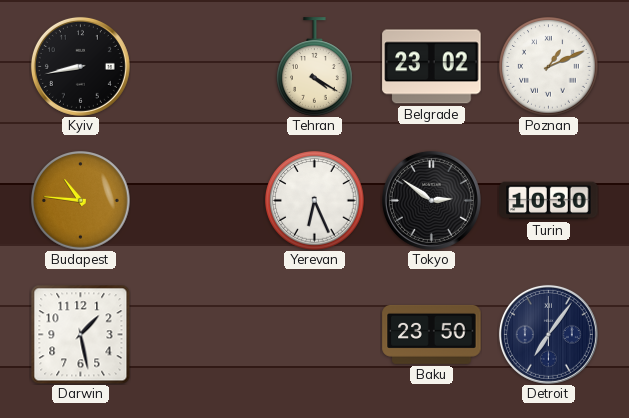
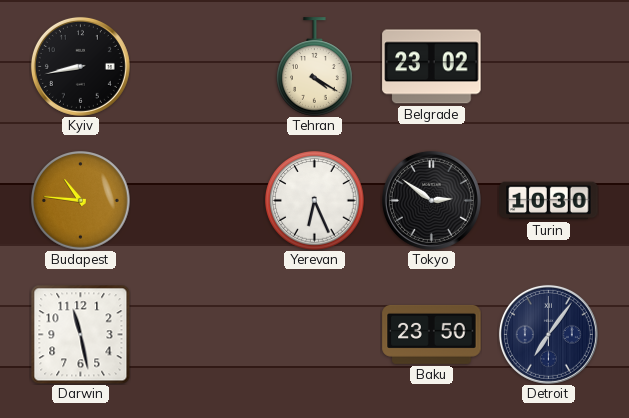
Poznan: 1:11 -> none
Darwin: 1:28 -> 11:28
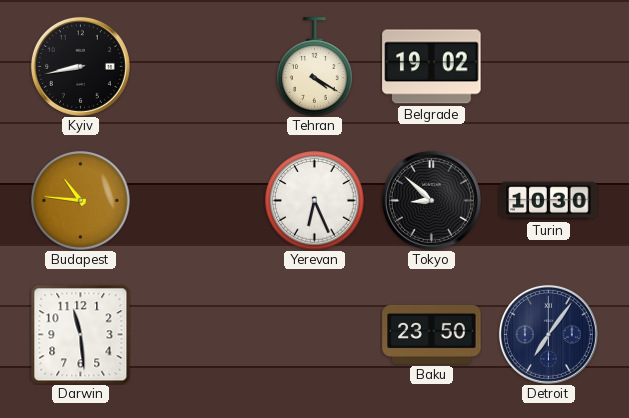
Belgrade: 23:02 -> 19:02
Tokyo: 2:51 -> 8:52
Darwin: 11:28 -> 11:29
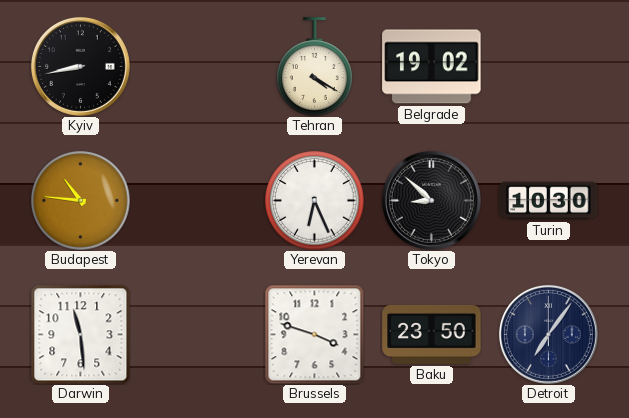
Brussels: none -> 3:48
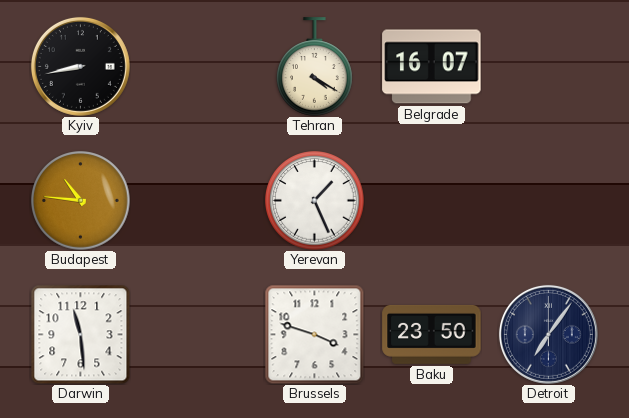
Belgrade: 19:02 -> 16:07
Yerevan: 6:26 -> 1:26
Tokyo: 8:52 -> none
Turin: 10:30 -> none
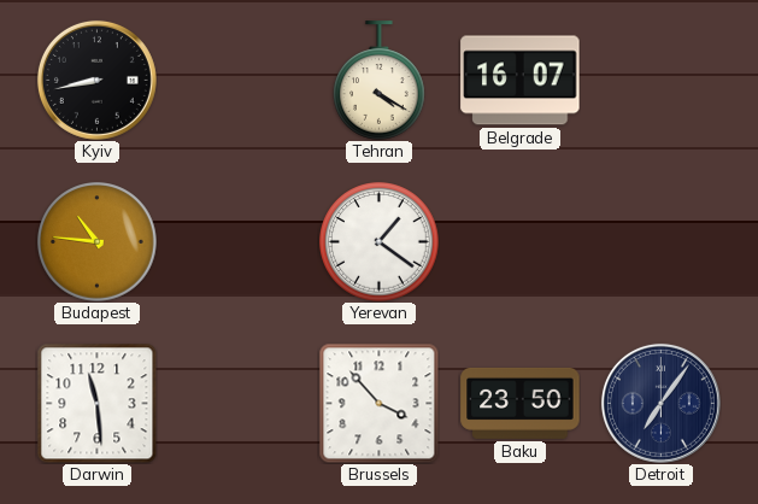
Yerevan: 1:26 -> 1:21
Brussels: 3:48 -> 3:53
